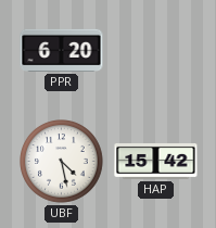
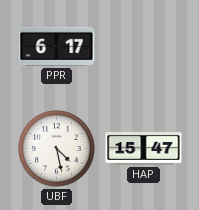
PPR: 6:20 -> 6:17
HAP: 15:42 -> 15:47
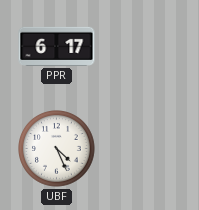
UBF: 4:28 -> 4:26
HAP: 15:47 -> none
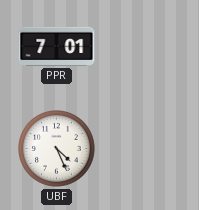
PPR: 6:17 -> 7:01
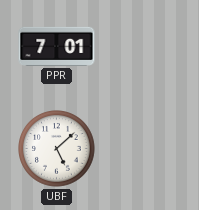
UBF: 4:26 -> 5:08
